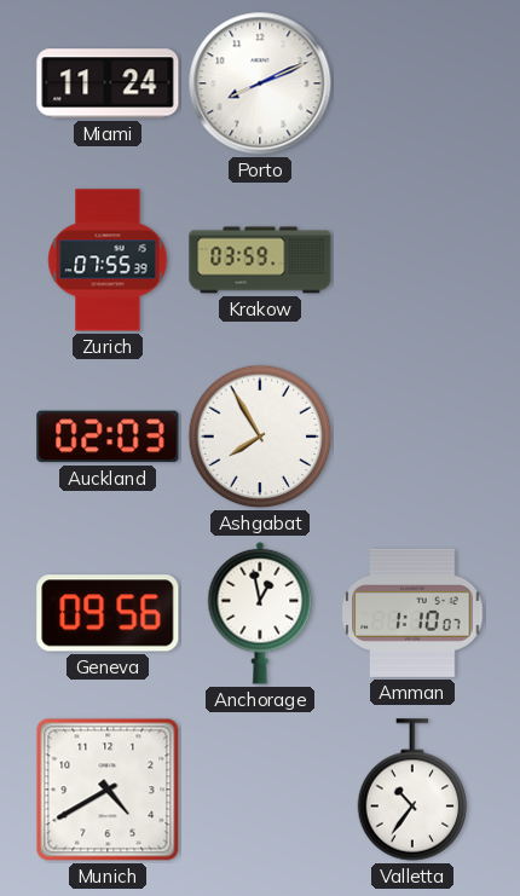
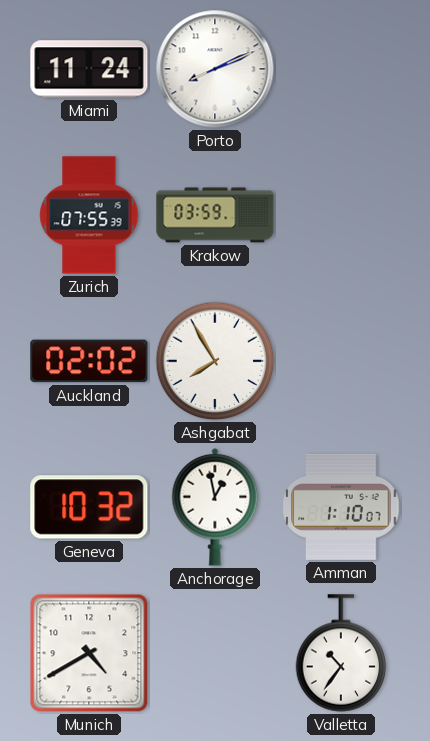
Auckland: 02:03 -> 02:02
Geneva: 09:56 -> 10:32
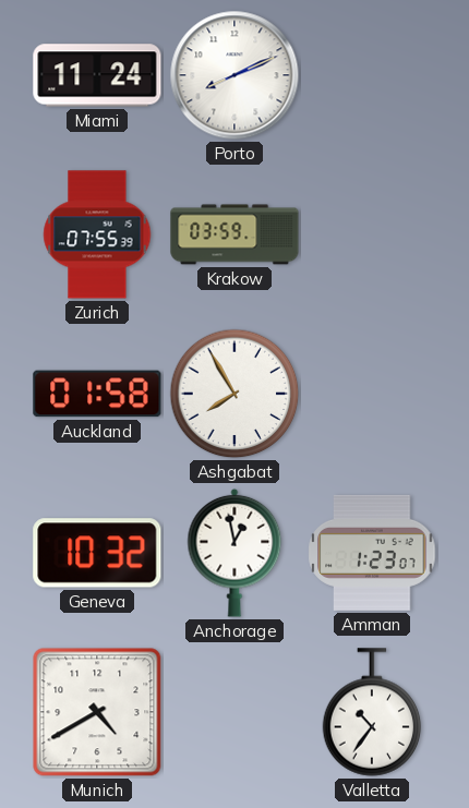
Auckland: 02:02 -> 01:58
Amman: 1:10 -> 1:23
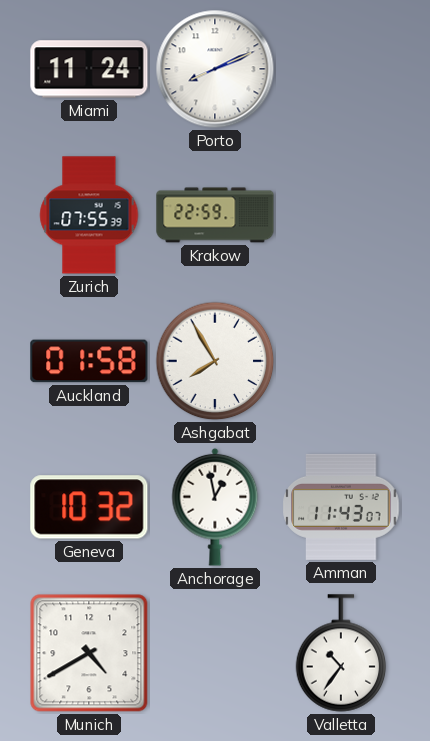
Krakow: 03:59 -> 22:59
Amman: 1:23 -> 11:43
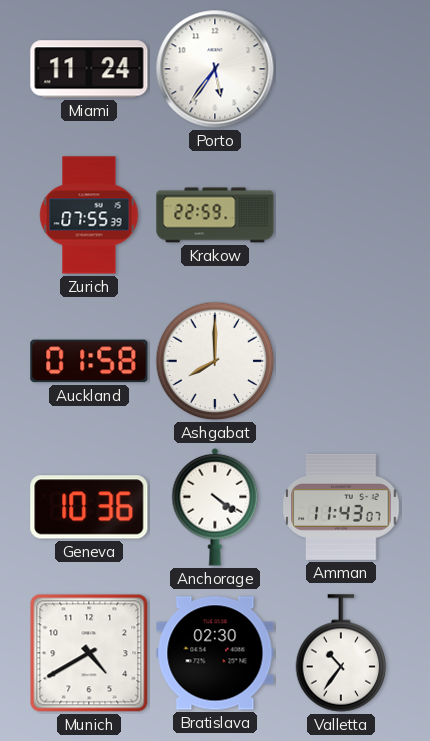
Porto: 8:11 -> 5:36
Ashgabat: 7:55 -> 8:00
Geneva: 10:32 -> 10:36
Anchorage: 12:58 -> 4:21
Bratislava: none -> 02:30
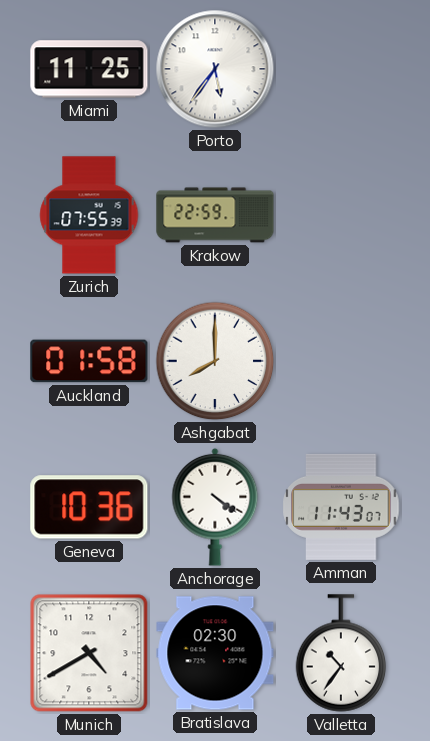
Miami: 11:24 -> 11:25
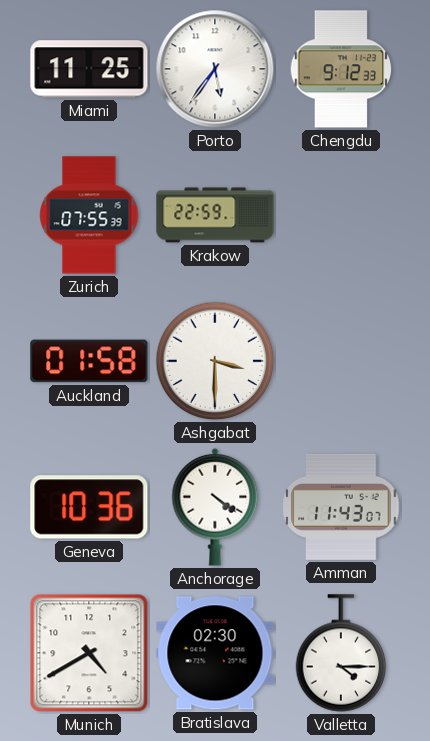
Chengdu: none -> 9:12
Ashgabat: 8:00 -> 3:30
Valletta: 10:36 -> 4:15
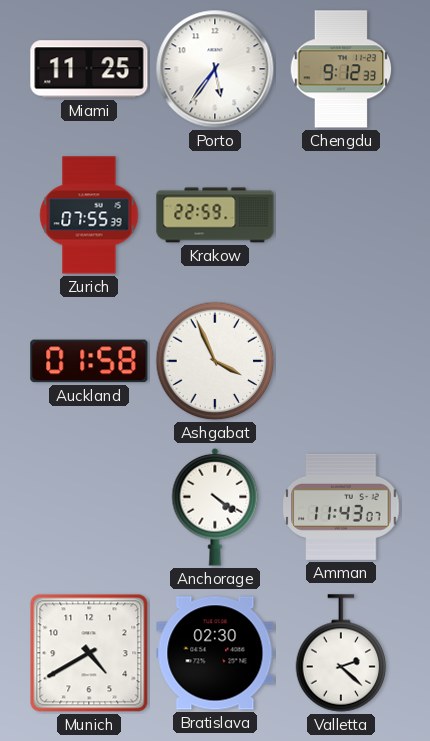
Ashgabat: 3:30 -> 3:56
Geneva: 10:36 -> none
Valletta: 4:15 -> 2:22
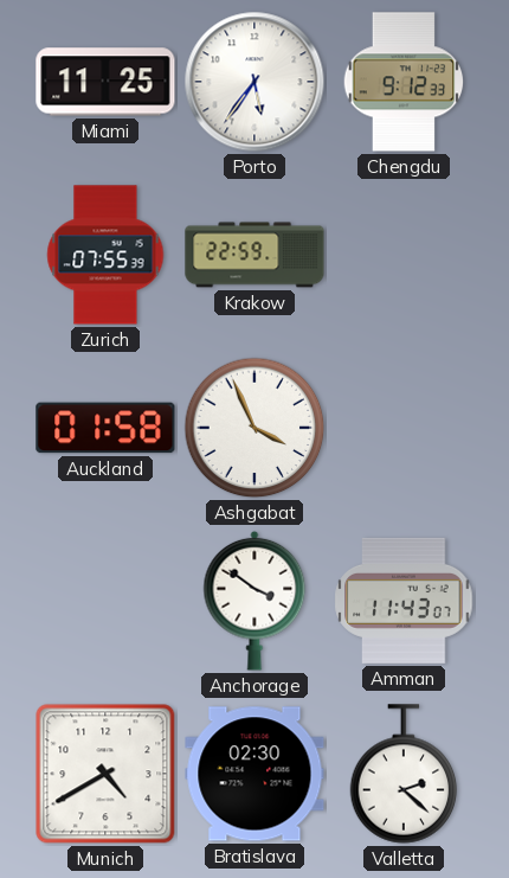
Anchorage: 4:21 -> 3:51
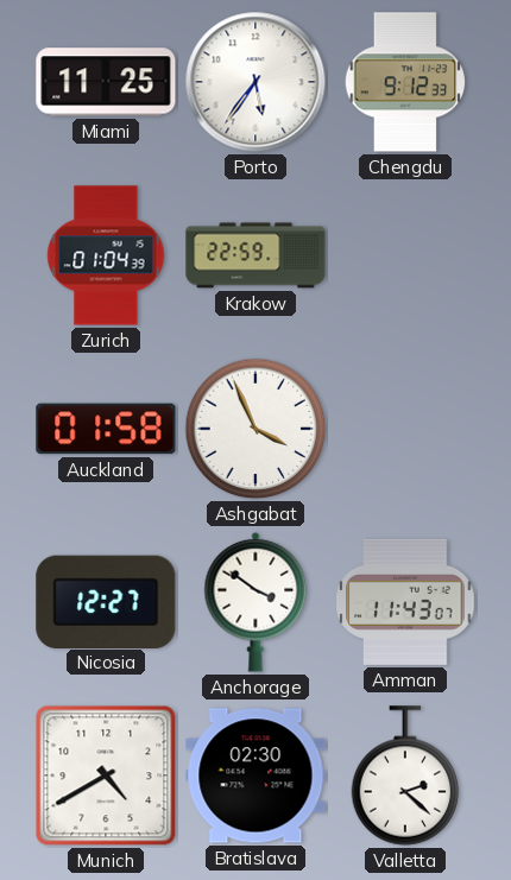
Zurich: 07:55 -> 01:04
Nicosia: none -> 12:27
